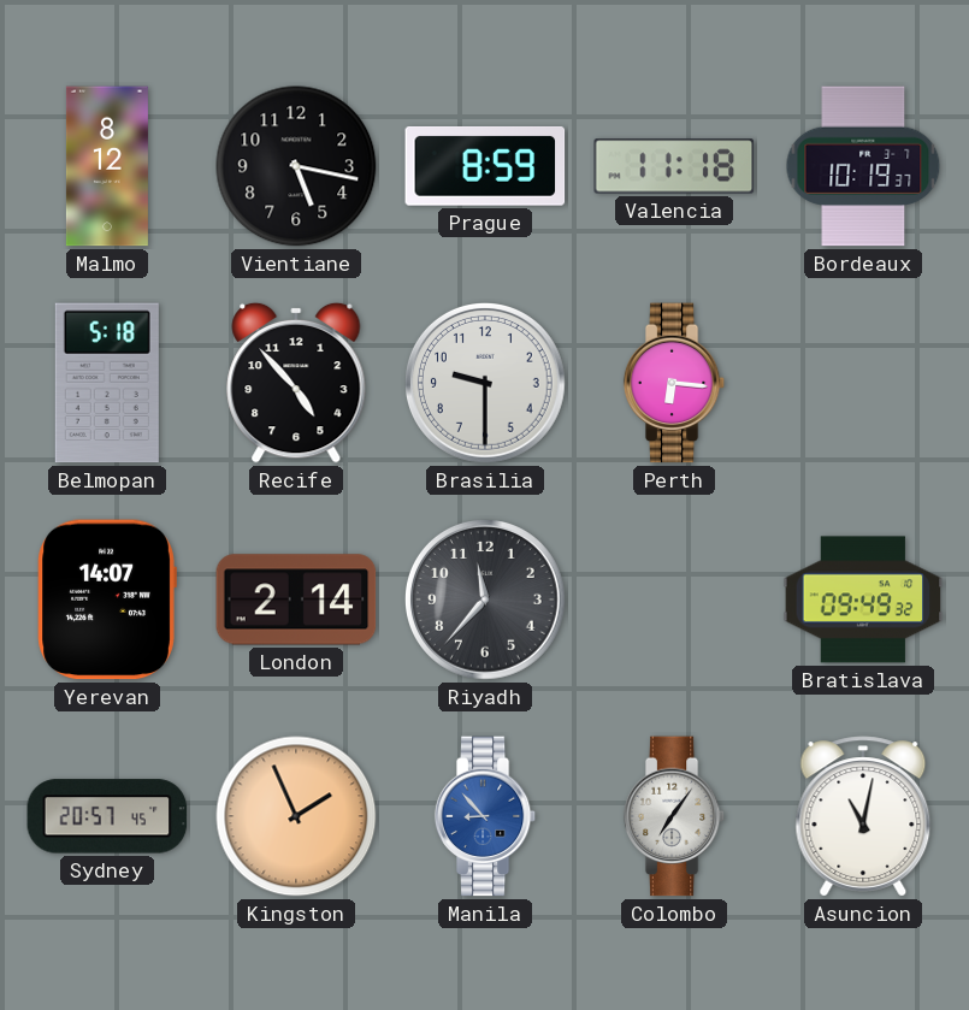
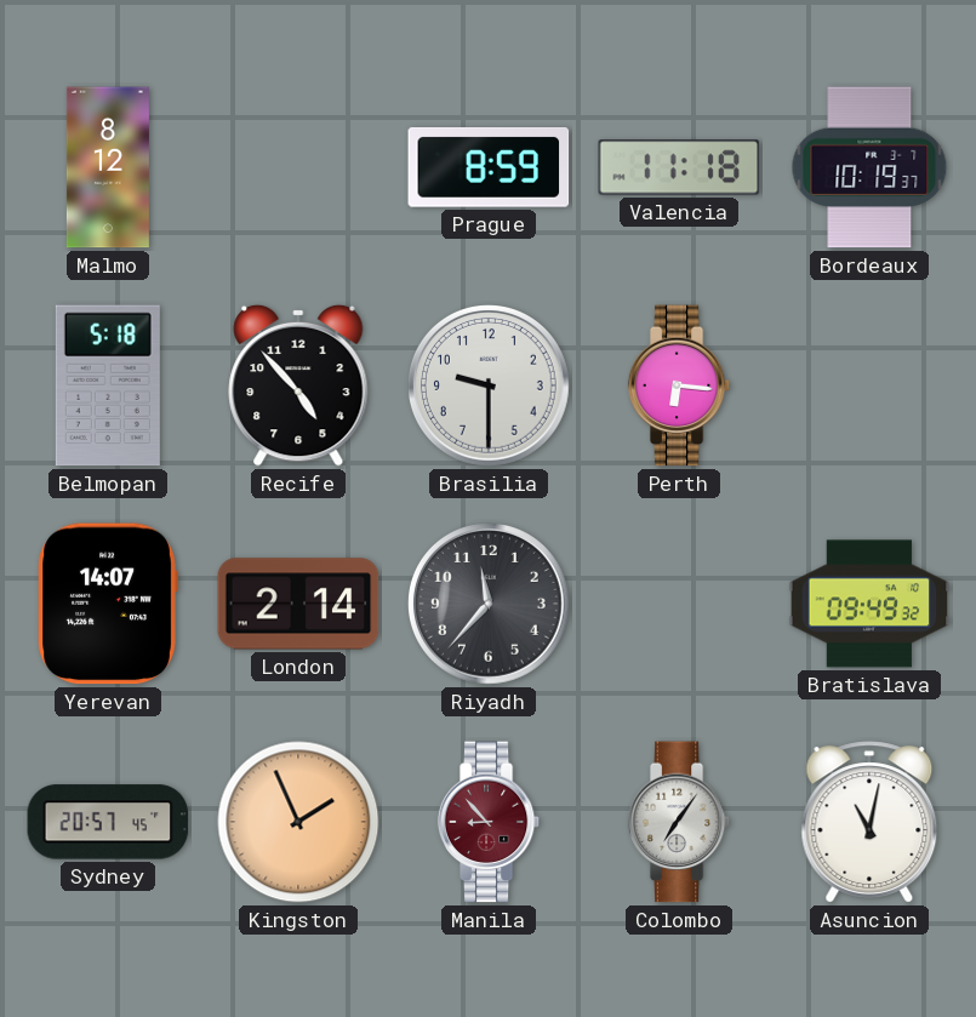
Vientiane: 5:17 -> none
Manila dial: blue -> burgundy
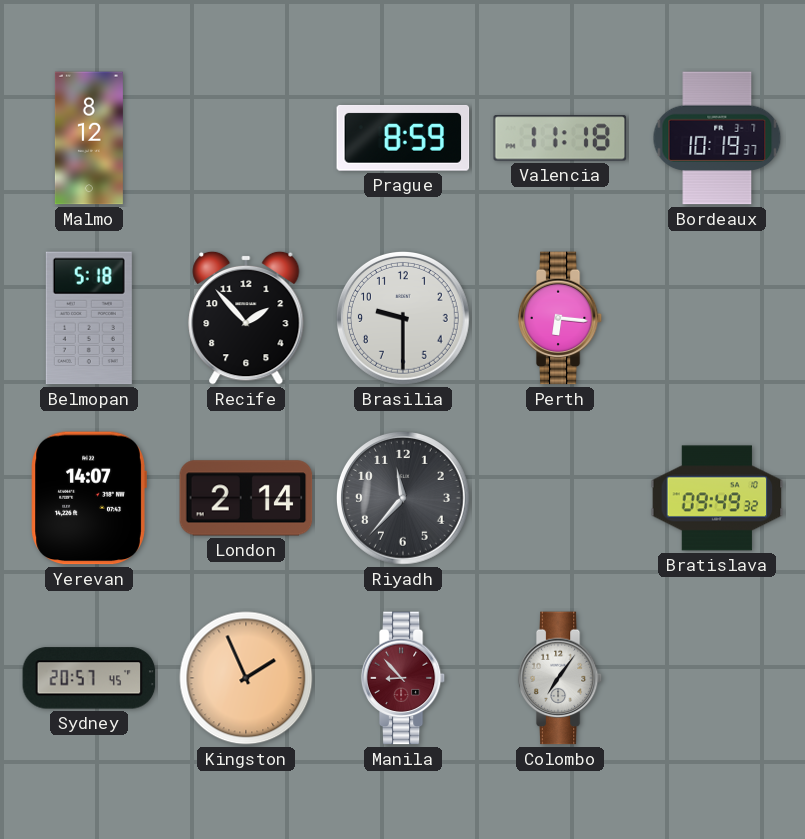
Recife: 4:53 -> 1:53
Asuncion: 11:02 -> none
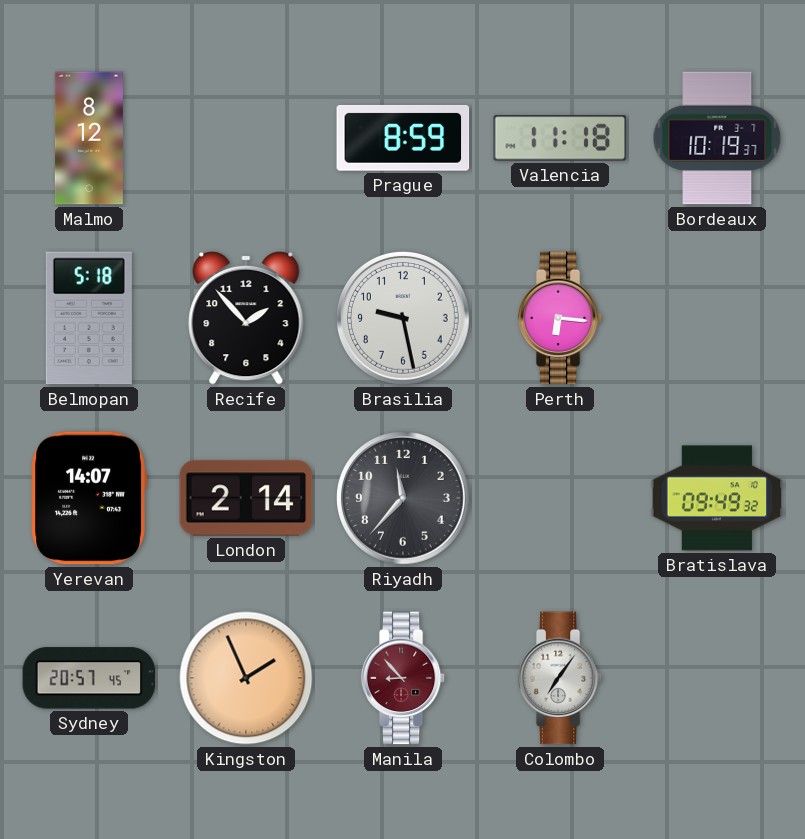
Brasilia: 9:30 -> 9:28
